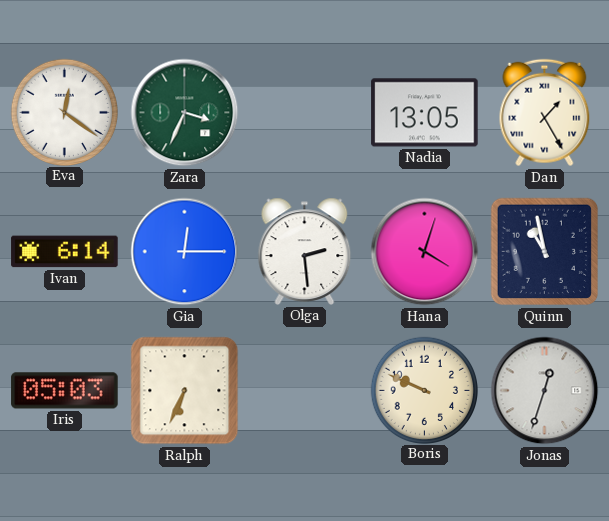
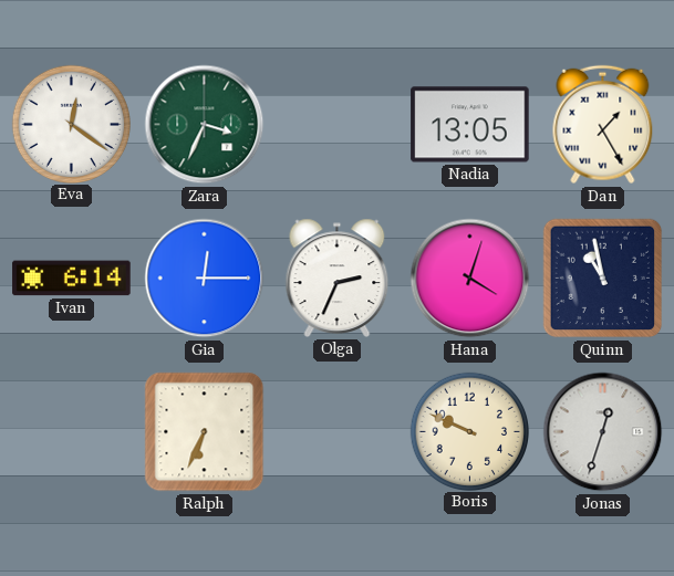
Olga: 2:29 -> 2:34
Iris: 05:03 -> none
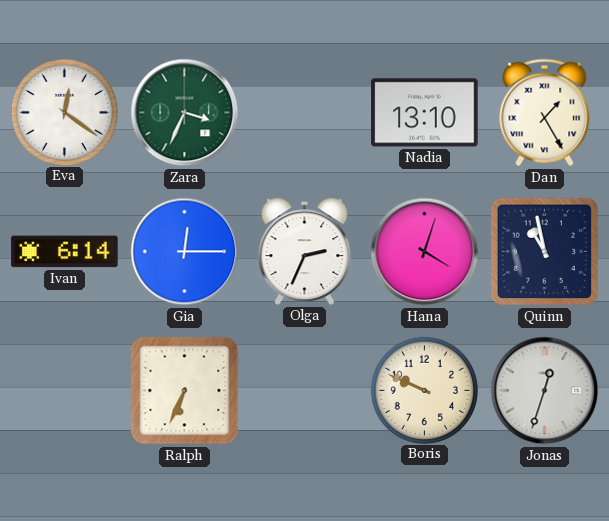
Nadia: 13:05 -> 13:10
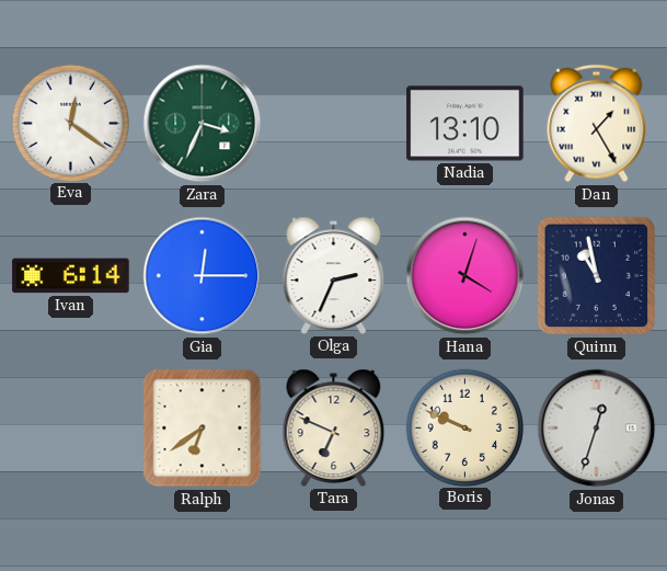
Ralph: 6:34 -> 6:39
Tara: none -> 6:49
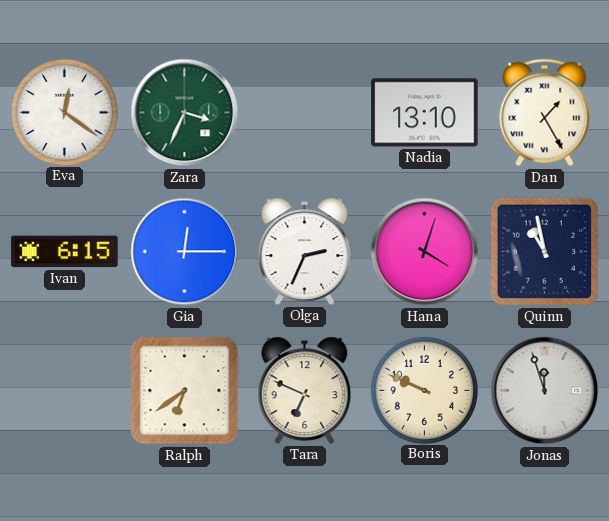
Ivan: 6:14 -> 6:15
Jonas: 12:33 -> 11:57
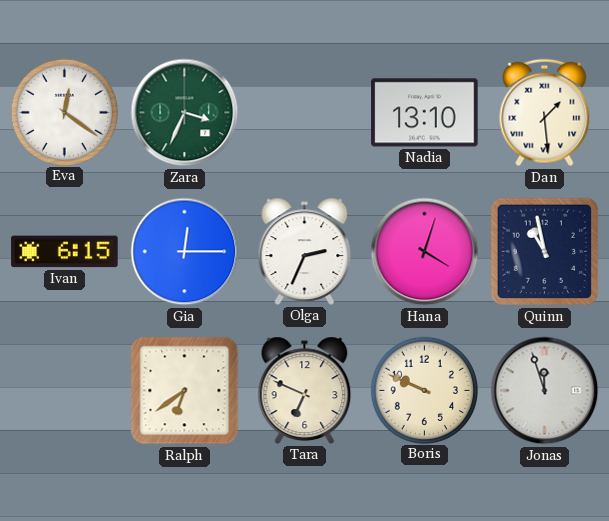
Dan: 1:25 -> 1:29
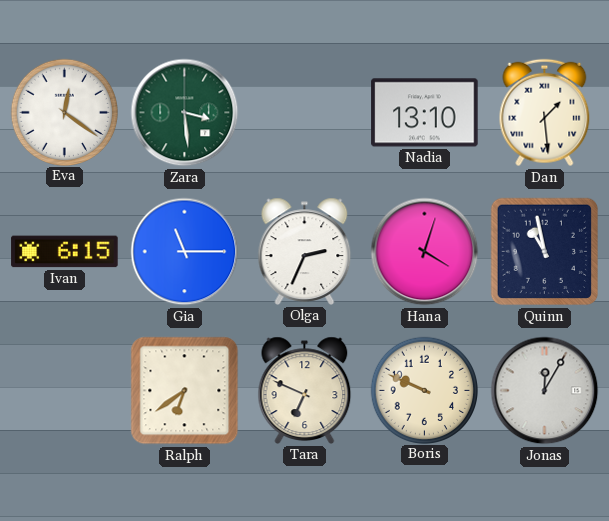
Zara: 3:34 -> 3:29
Gia: 12:15 -> 11:15
Jonas: 11:57 -> 12:05
